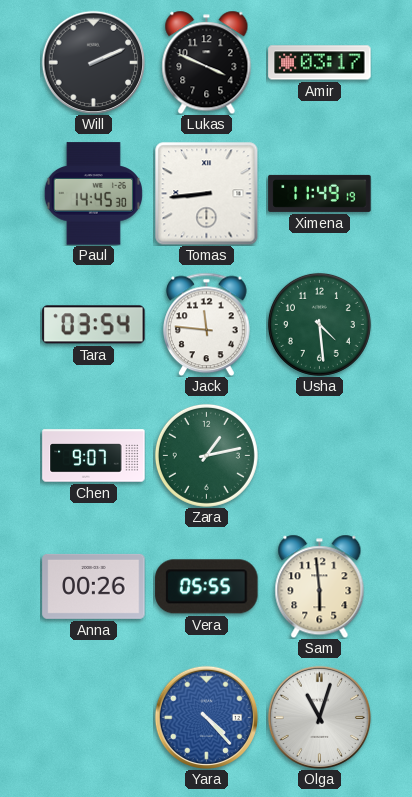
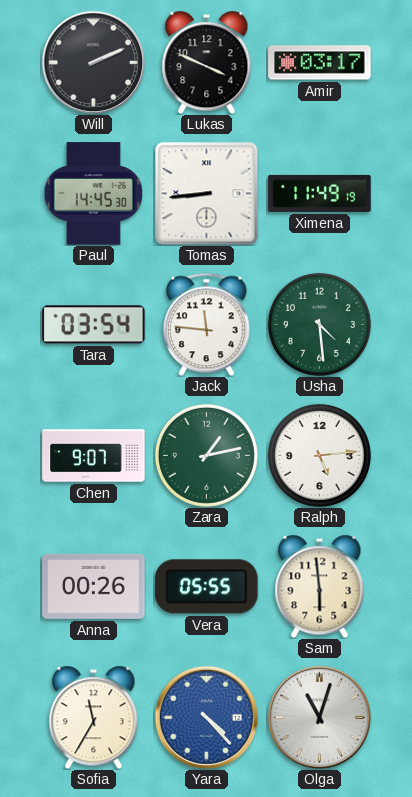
Ralph: none -> 5:14
Sofia: none -> 11:35
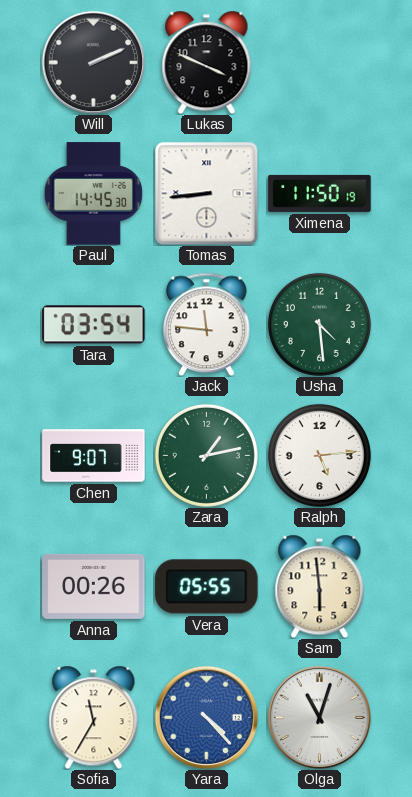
Amir: 03:17 -> none
Ximena: 11:49 -> 11:50
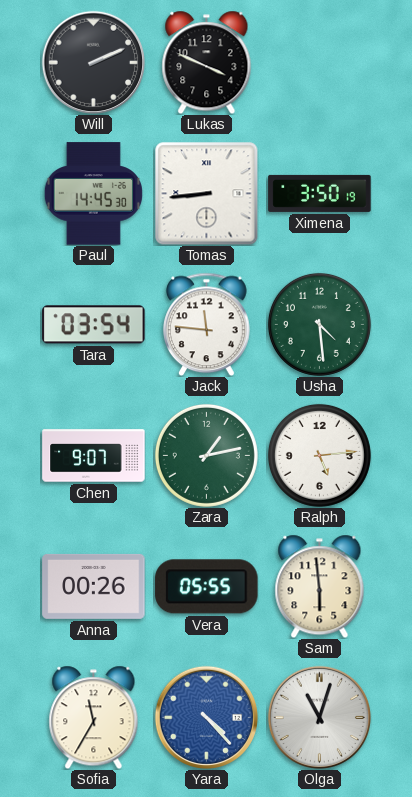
Ximena: 11:50 -> 3:50
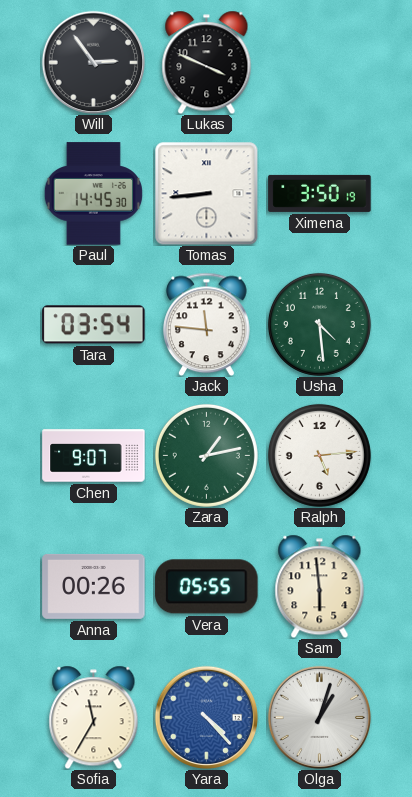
Will: 2:11 -> 2:54
Olga: 11:03 -> 1:03
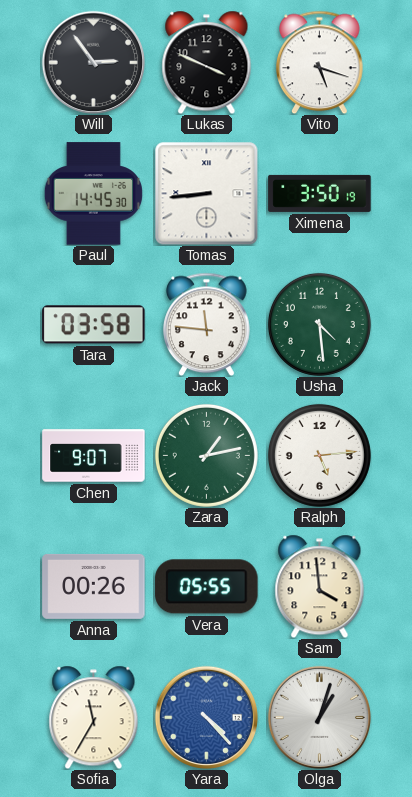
Vito: none -> 5:18
Tara: 03:54 -> 03:58
Sam: 5:59 -> 3:59
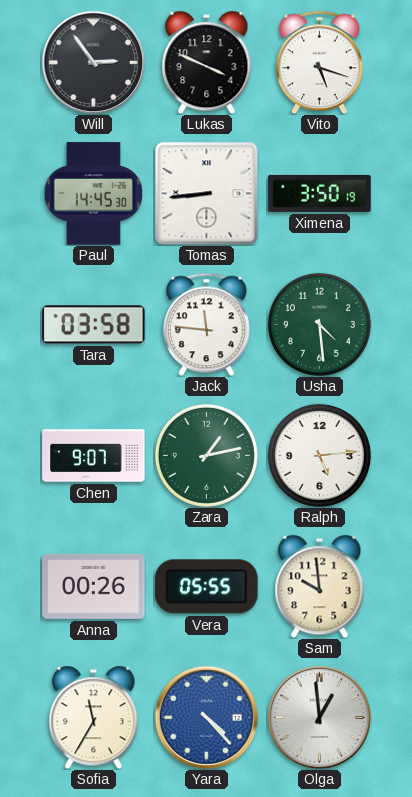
Sam: 3:59 -> 9:59
Olga: 1:03 -> 12:59
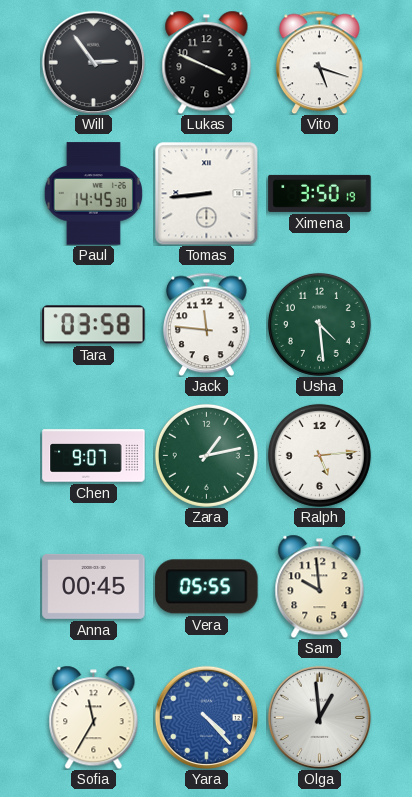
Anna: 00:26 -> 00:45
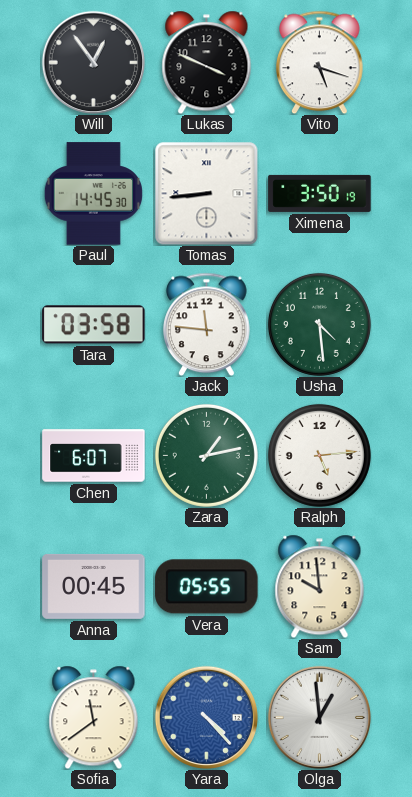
Will: 2:54 -> 12:54
Chen: 9:07 -> 6:07
Sofia: 11:35 -> 11:39
